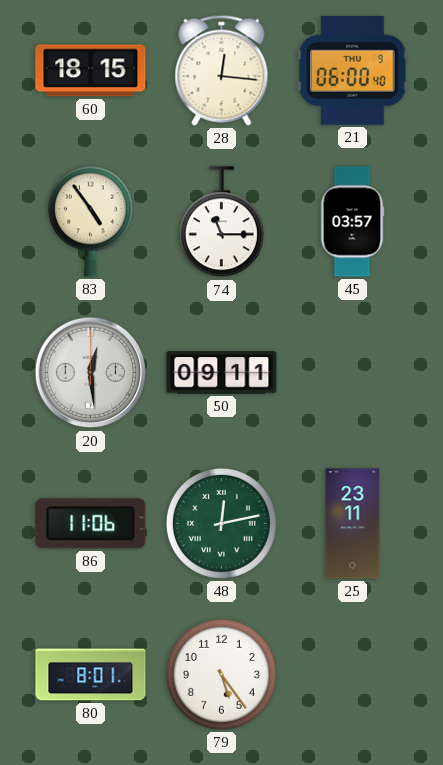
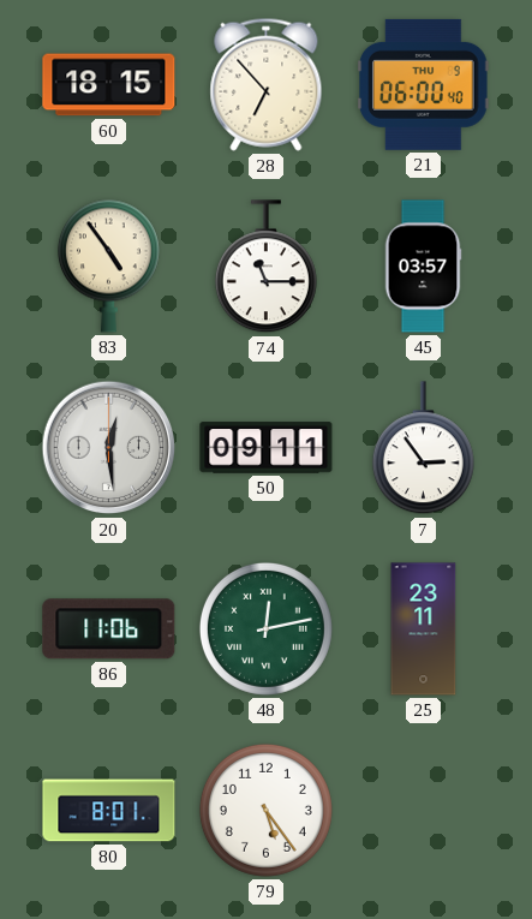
28: 12:16 -> 6:53
7: none -> 2:54
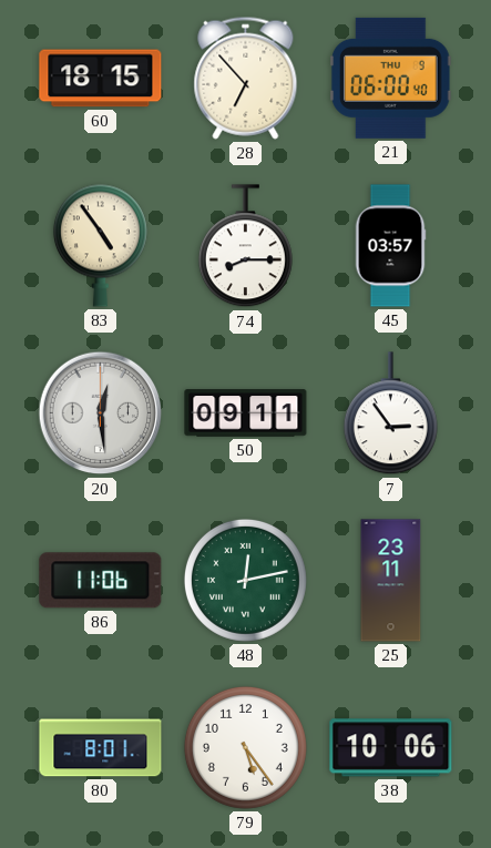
74: 11:15 -> 8:15
38: none -> 10:06
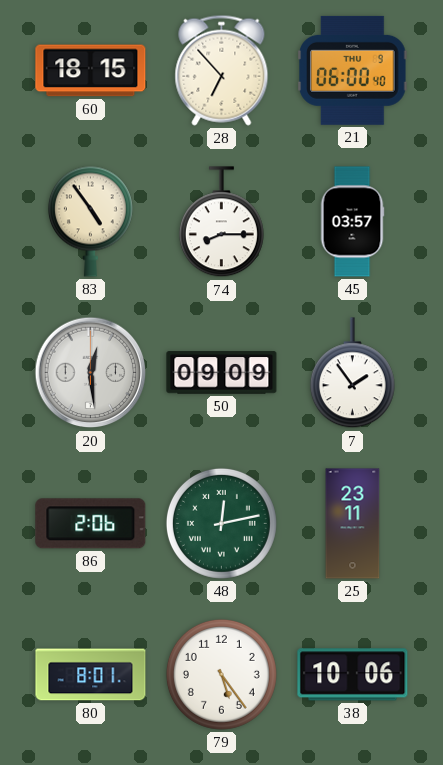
50: 09:11 -> 09:09
7: 2:54 -> 1:54
86: 11:06 -> 2:06
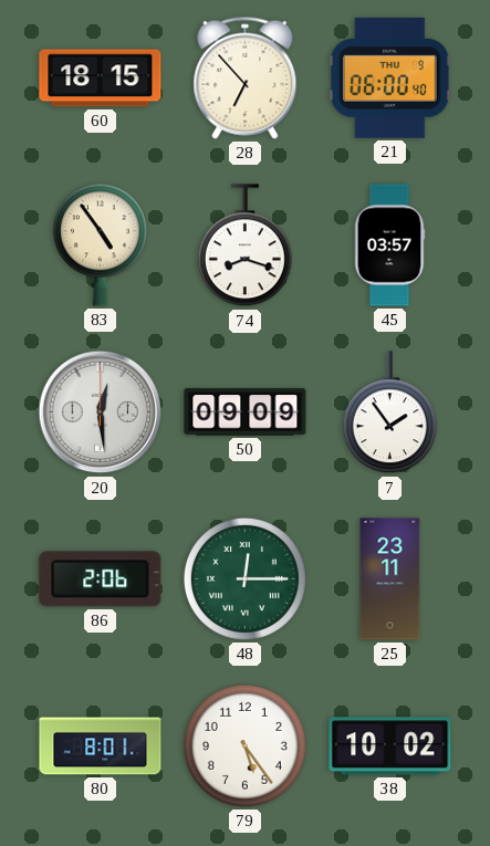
74: 8:15 -> 8:18
48: 12:13 -> 12:15
38: 10:06 -> 10:02
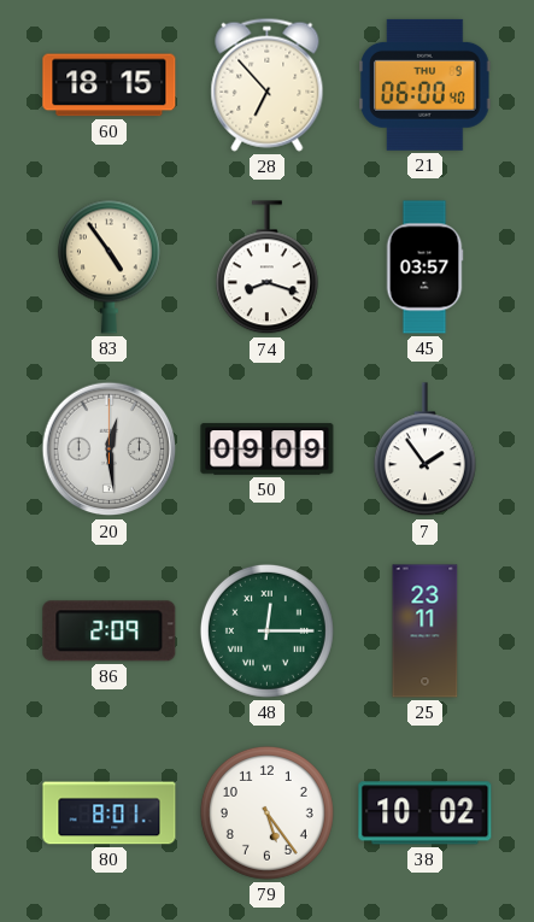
86: 2:06 -> 2:09
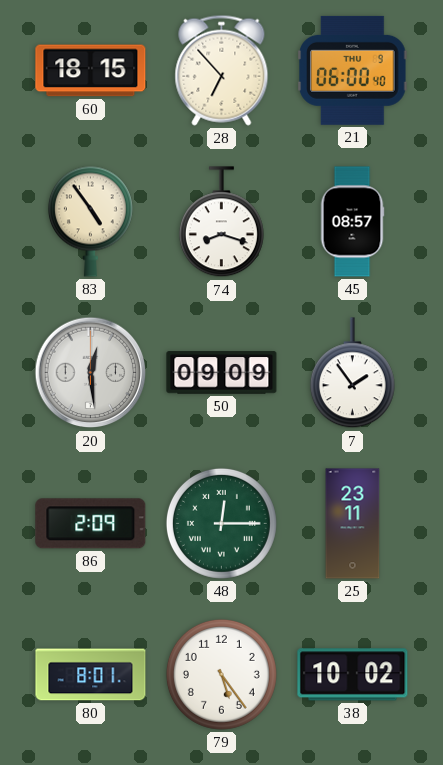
45: 03:57 -> 08:57
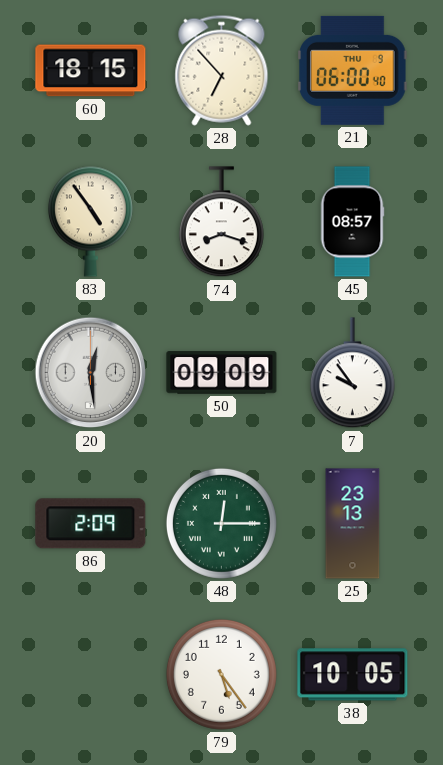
7: 1:54 -> 9:54
25: 23:11 -> 23:13
80: 8:01 -> none
38: 10:02 -> 10:05
